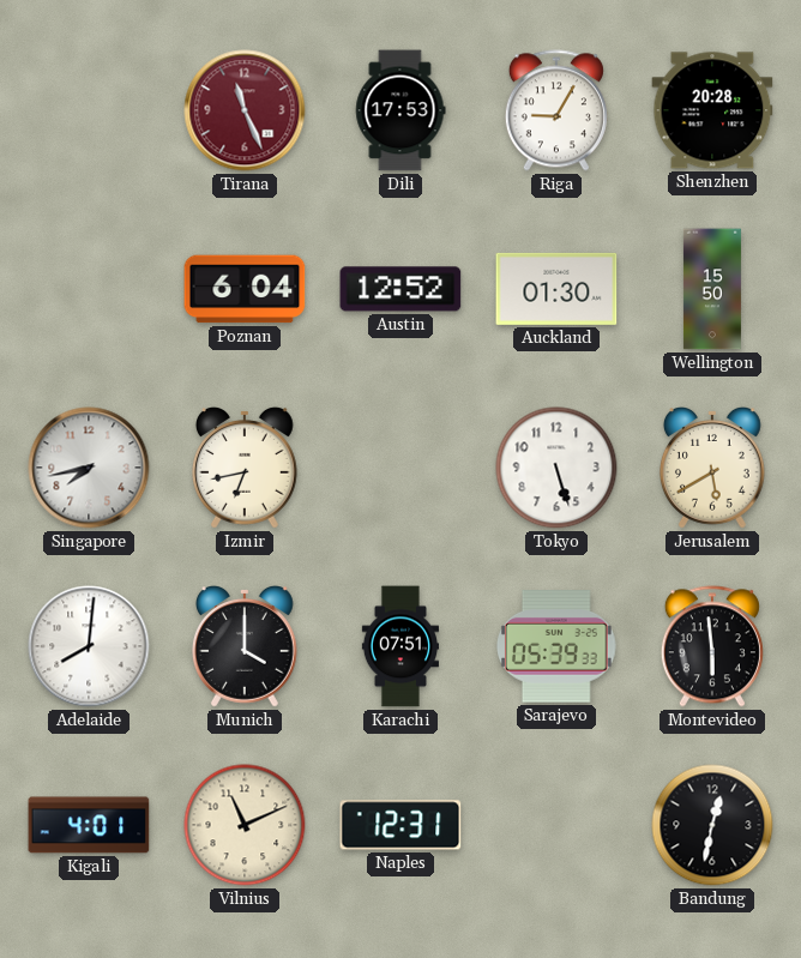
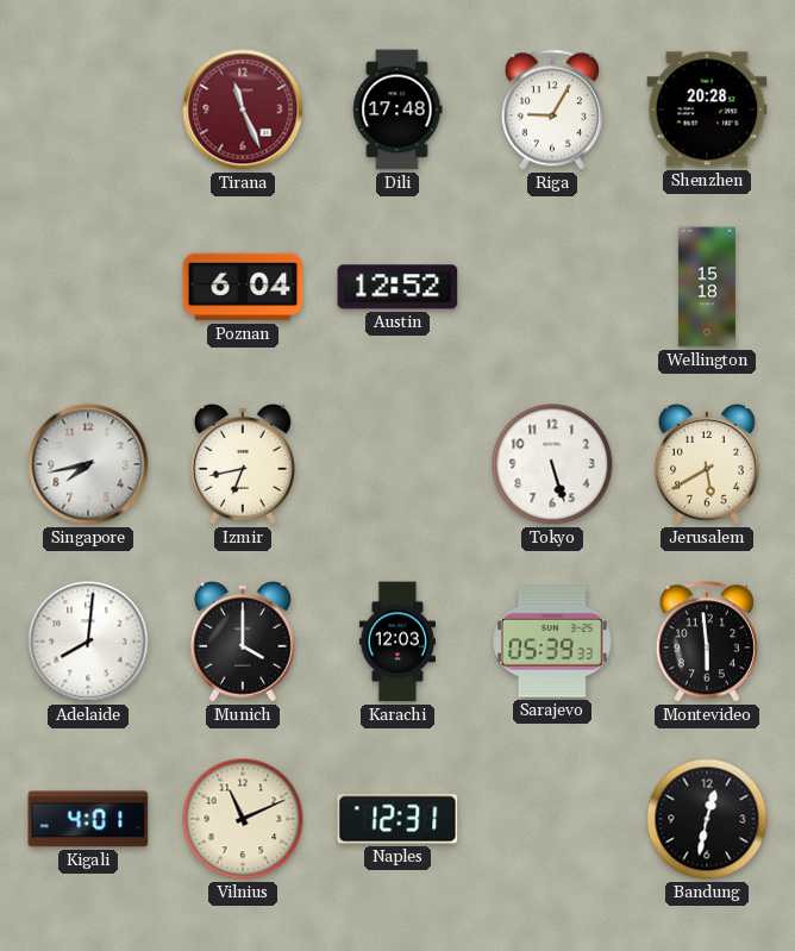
Dili: 17:53 -> 17:48
Auckland: 01:30 -> none
Wellington: 15:50 -> 15:18
Karachi: 07:51 -> 12:03
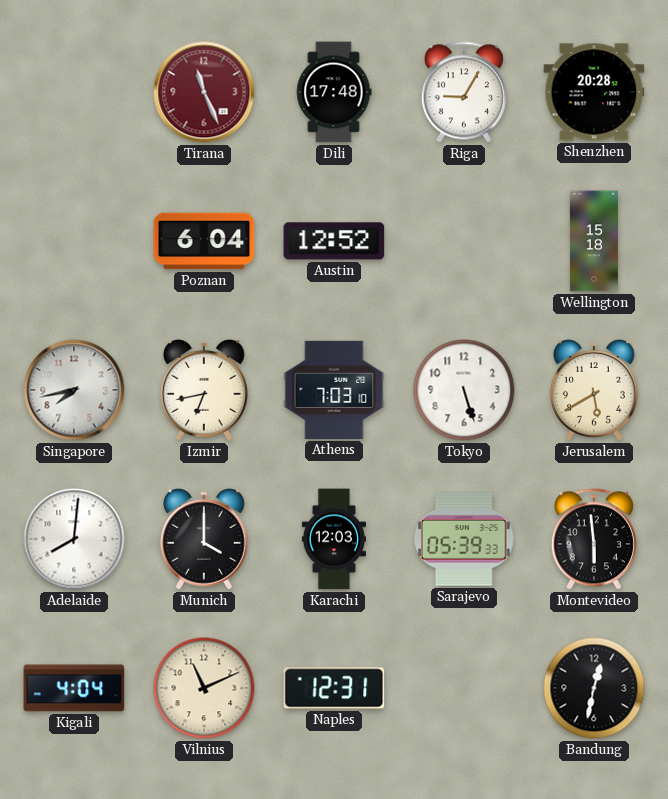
Athens: none -> 7:03
Kigali: 4:01 -> 4:04
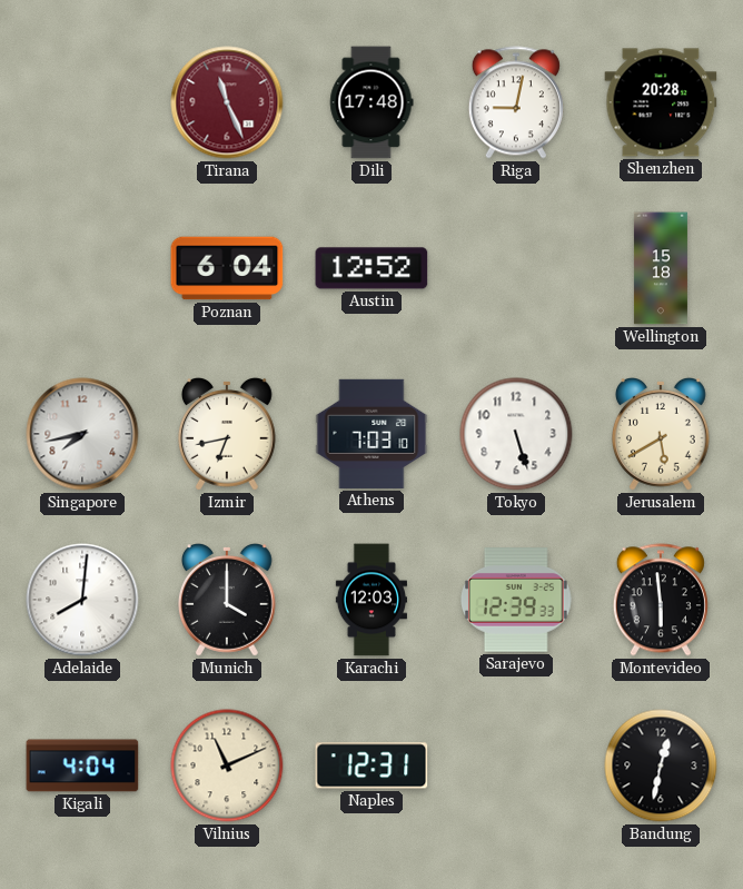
Riga: 9:05 -> 9:02
Sarajevo: 05:39 -> 12:39
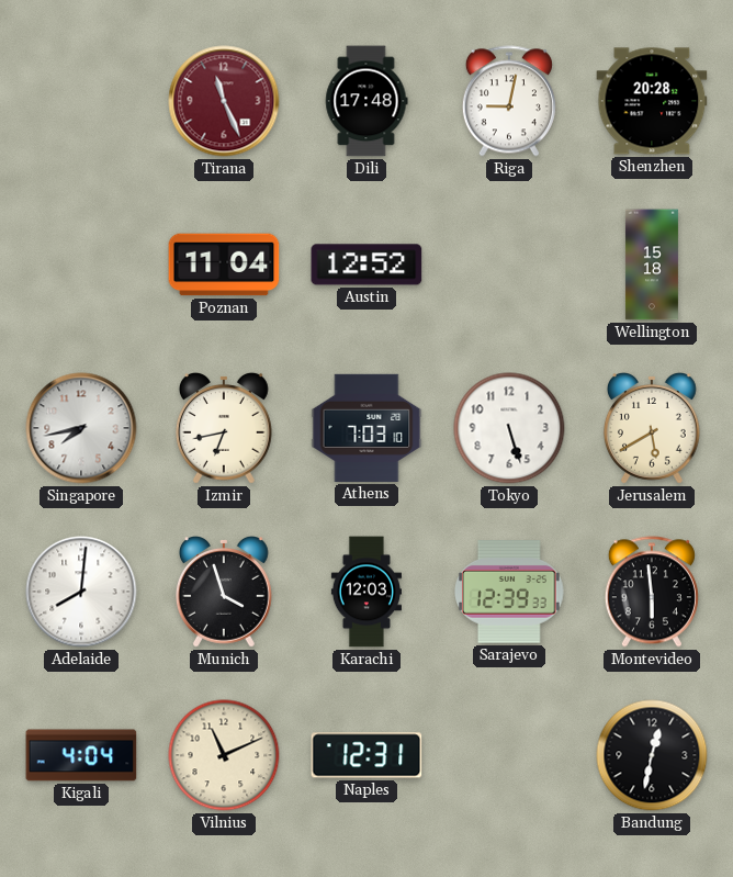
Poznan: 6:04 -> 11:04
Munich: 4:00 -> 3:57
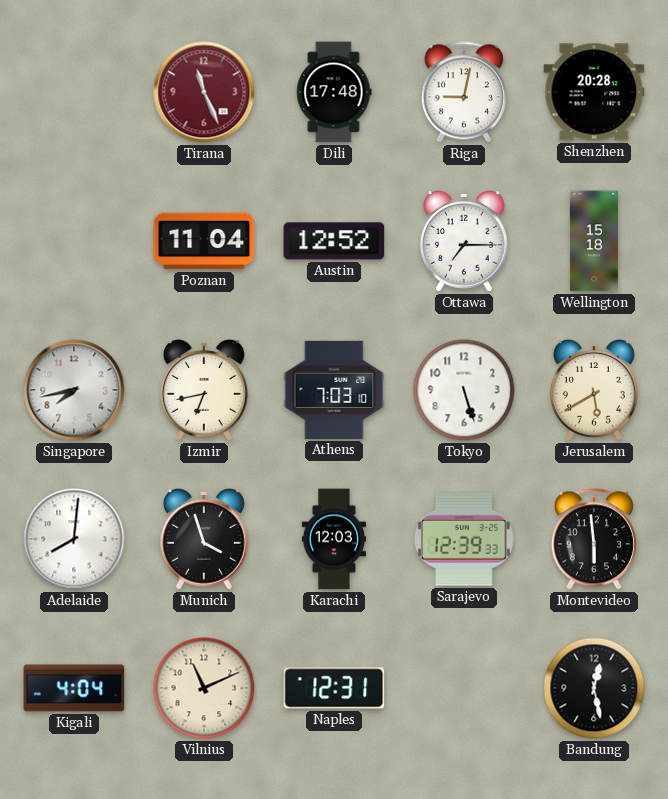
Ottawa: none -> 7:15
Bandung: 12:32 -> 12:28
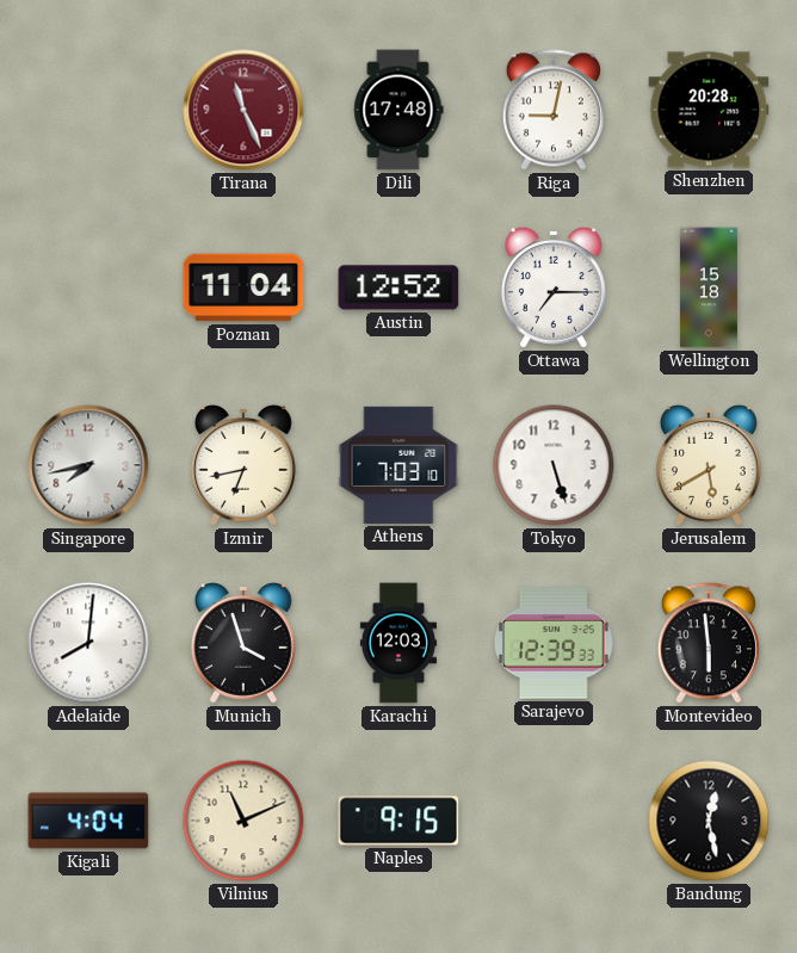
Naples: 12:31 -> 9:15
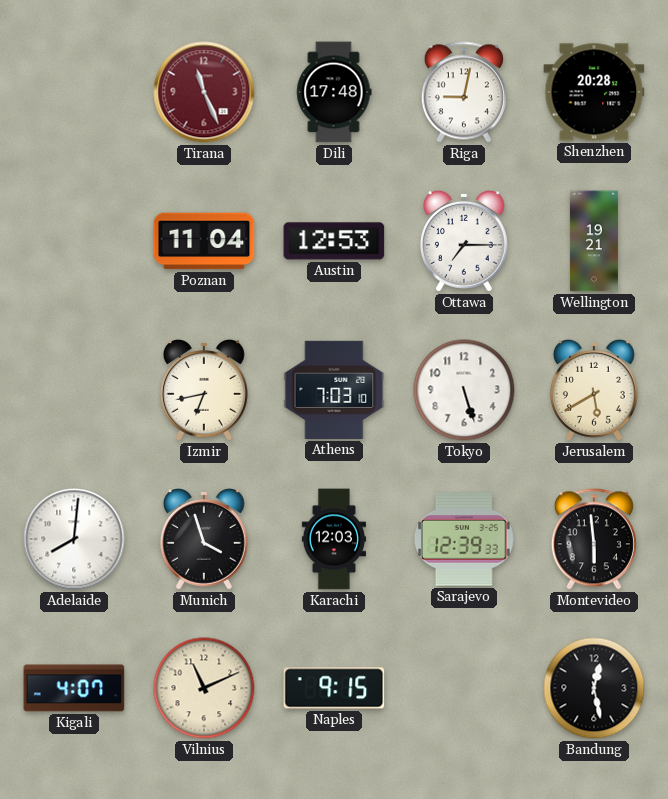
Austin: 12:52 -> 12:53
Wellington: 15:18 -> 19:21
Singapore: 7:43 -> none
Kigali: 4:04 -> 4:07
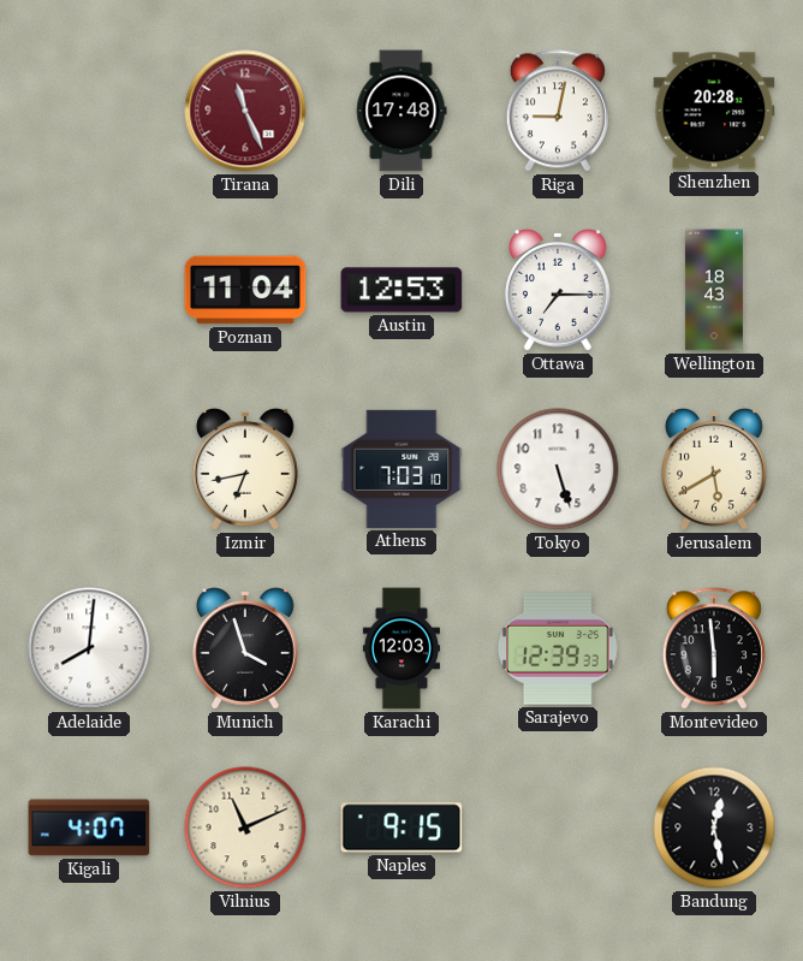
Wellington: 19:21 -> 18:43
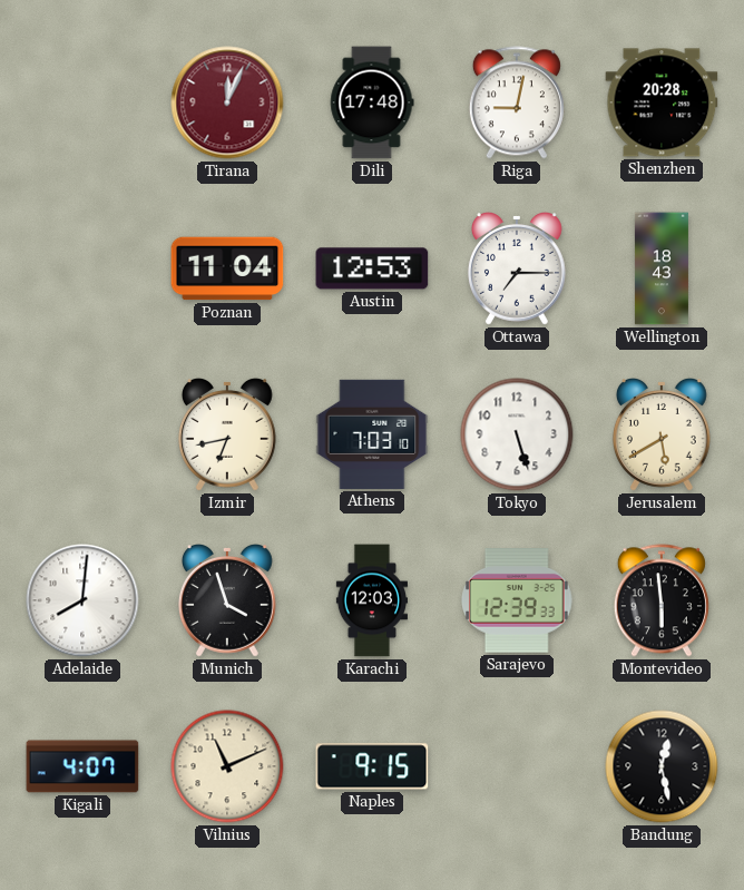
Tirana: 11:26 -> 12:04
